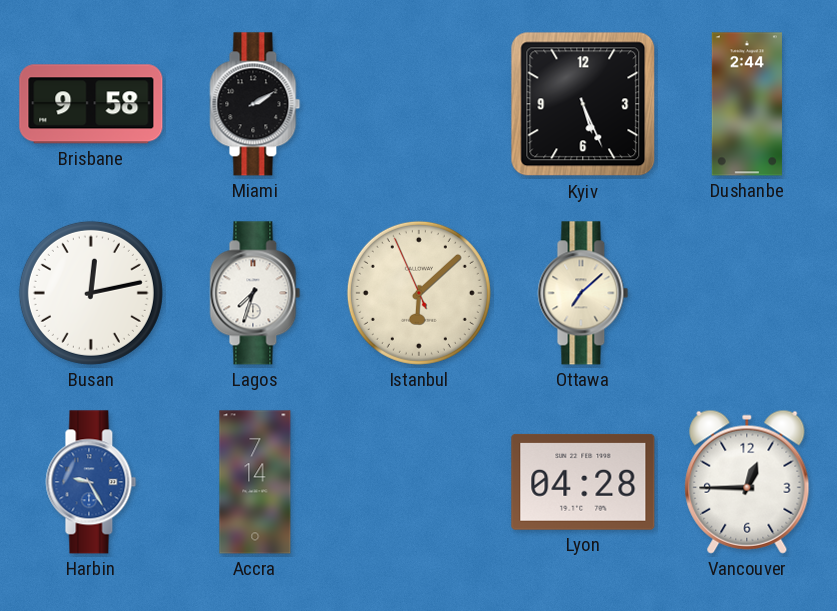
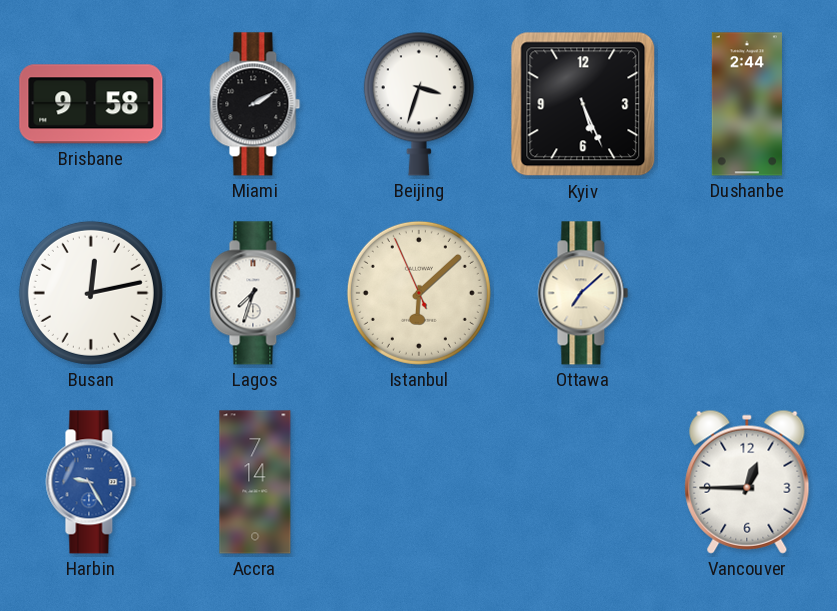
Beijing: none -> 3:33
Lyon: 04:28 -> none
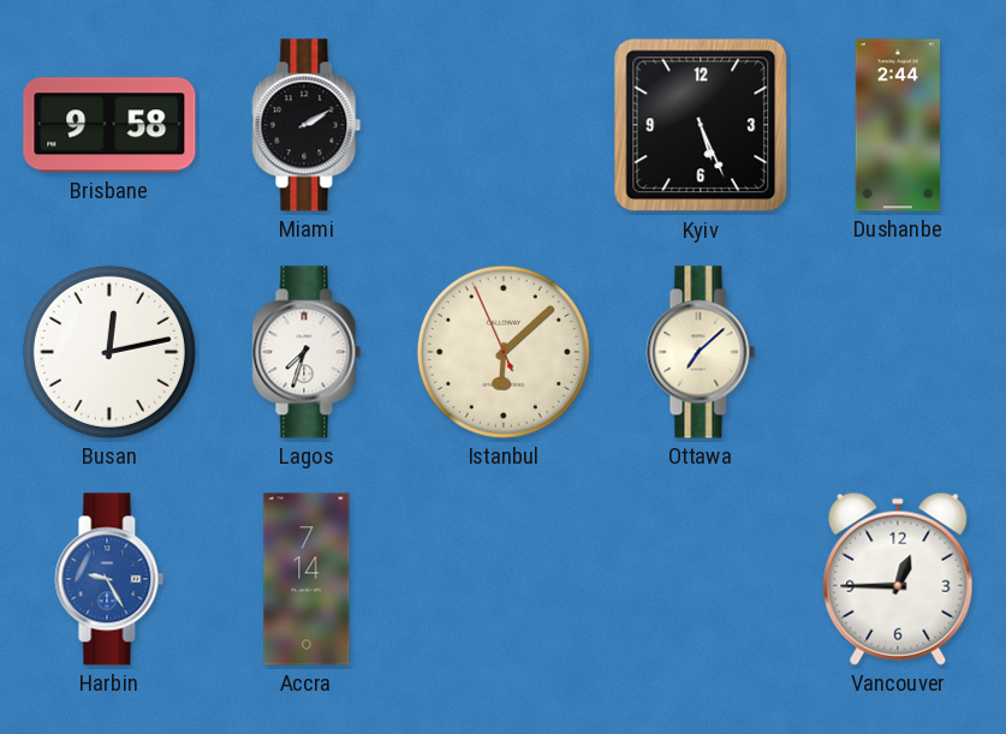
Beijing: 3:33 -> none
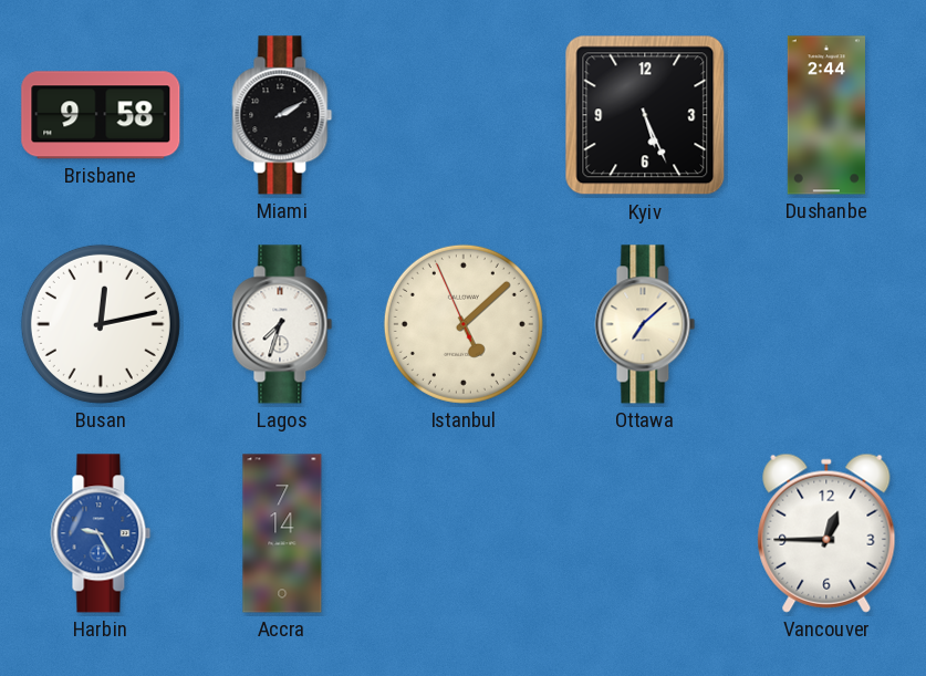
Istanbul: 6:07 -> 5:07
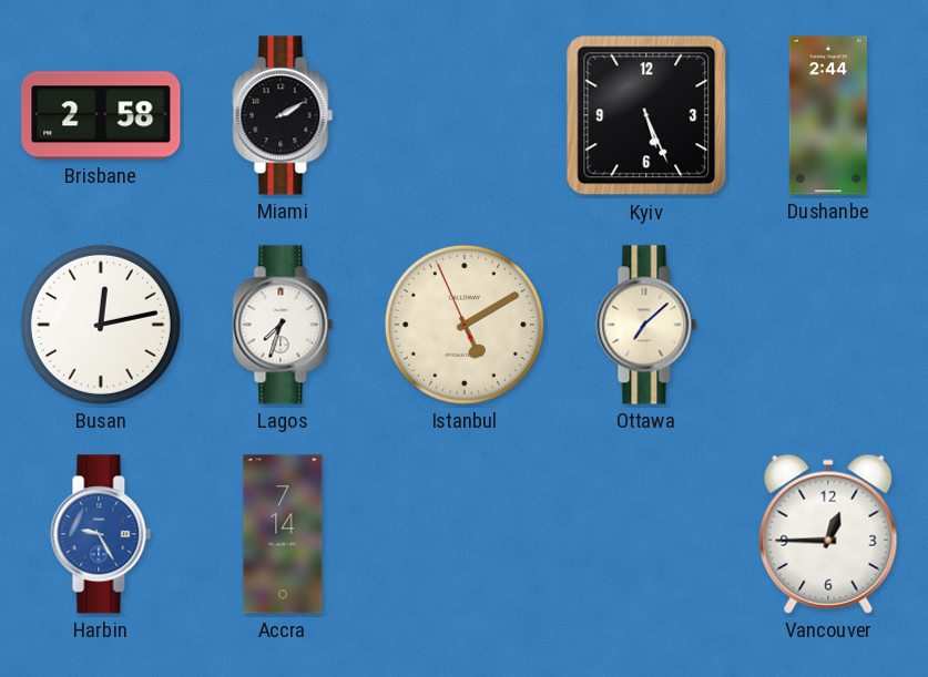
Brisbane: 9:58 -> 2:58
Istanbul: 5:07 -> 5:09
